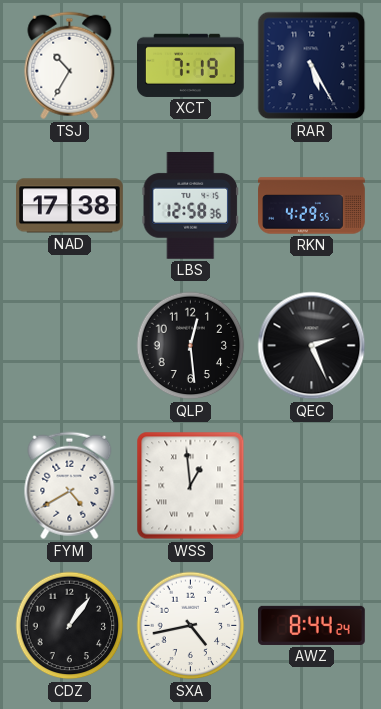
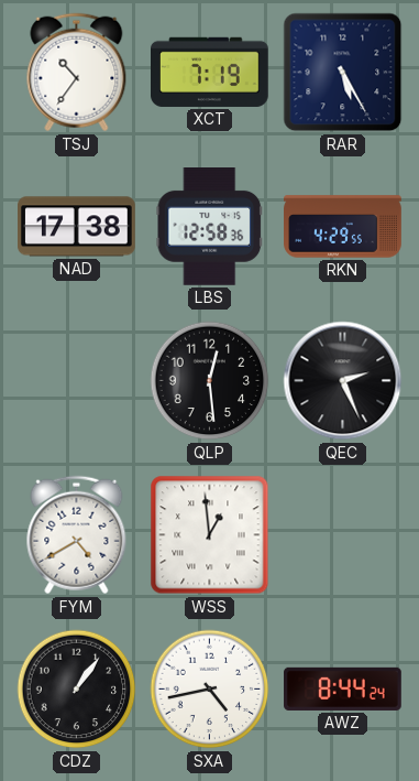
TSJ: 10:35 -> 10:36
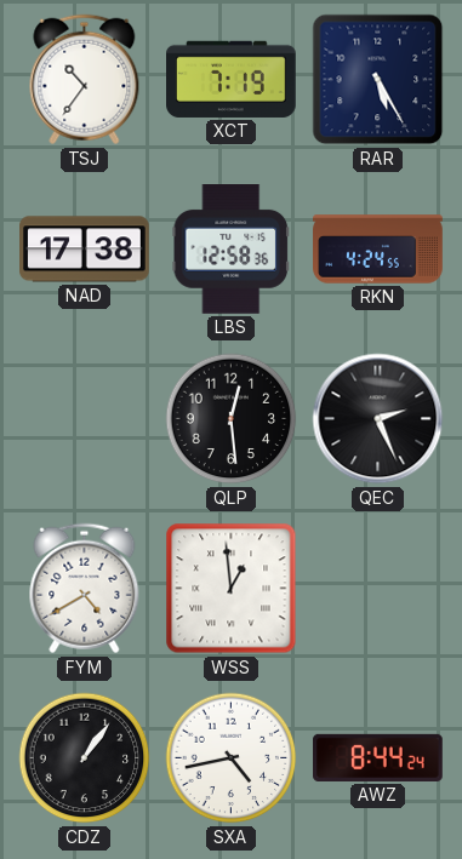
RKN: 4:29 -> 4:24
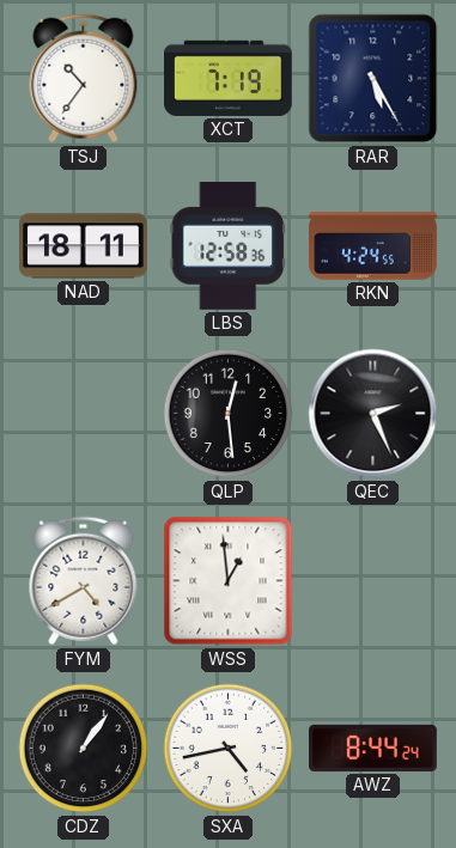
NAD: 17:38 -> 18:11
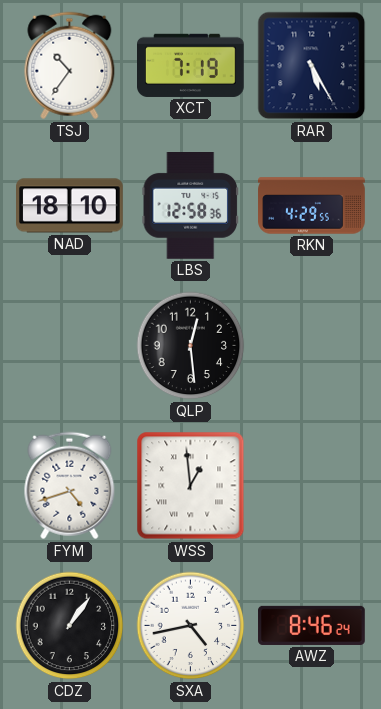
NAD: 18:11 -> 18:10
RKN: 4:24 -> 4:29
QEC: 2:26 -> none
FYM: 4:40 -> 4:42
AWZ: 8:44 -> 8:46
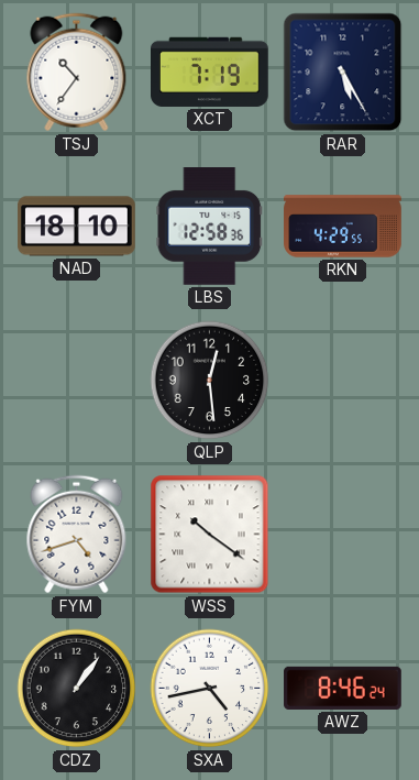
WSS: 12:59 -> 10:21
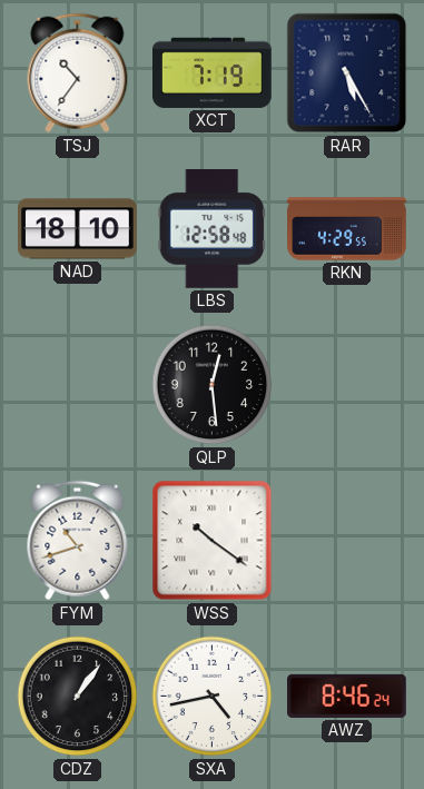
LBS: 12:58:36 -> 12:58:48
FYM: 4:42 -> 10:42
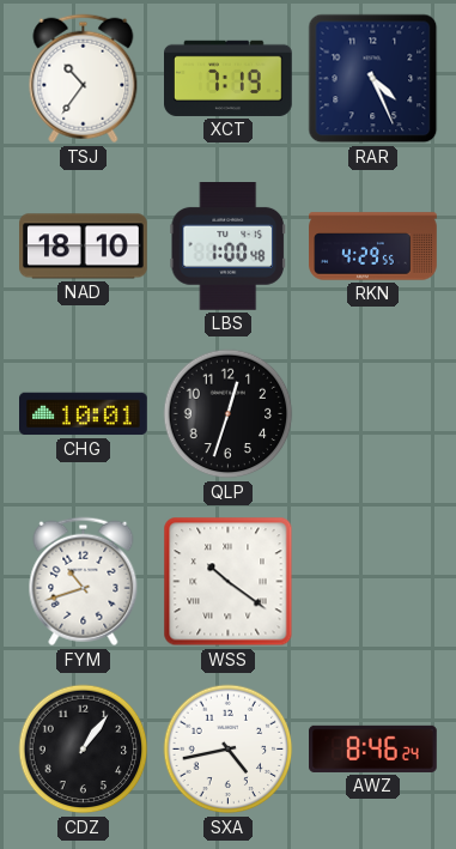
RAR: 5:25 -> 4:26
LBS: 12:58 -> 1:00
CHG: none -> 10:01
QLP: 12:29 -> 12:33
